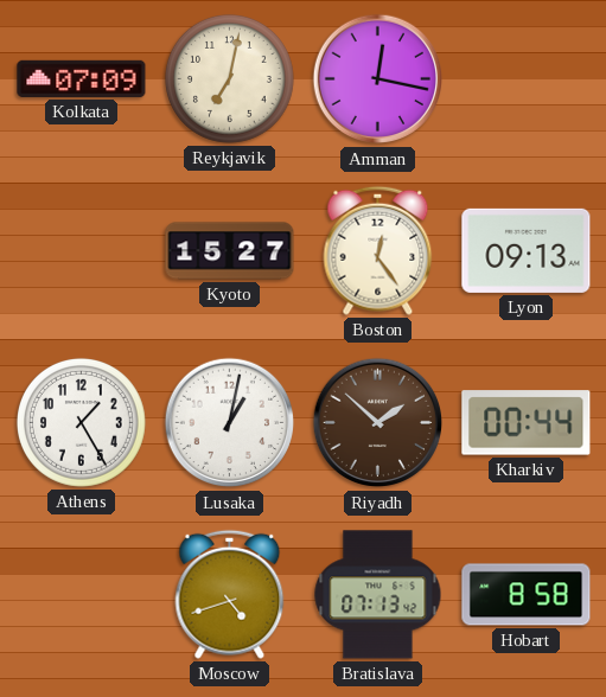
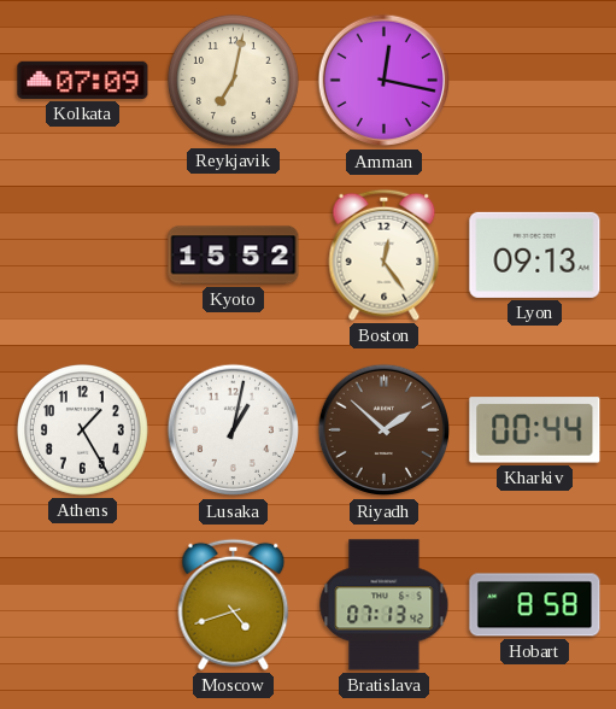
Kyoto: 15:27 -> 15:52
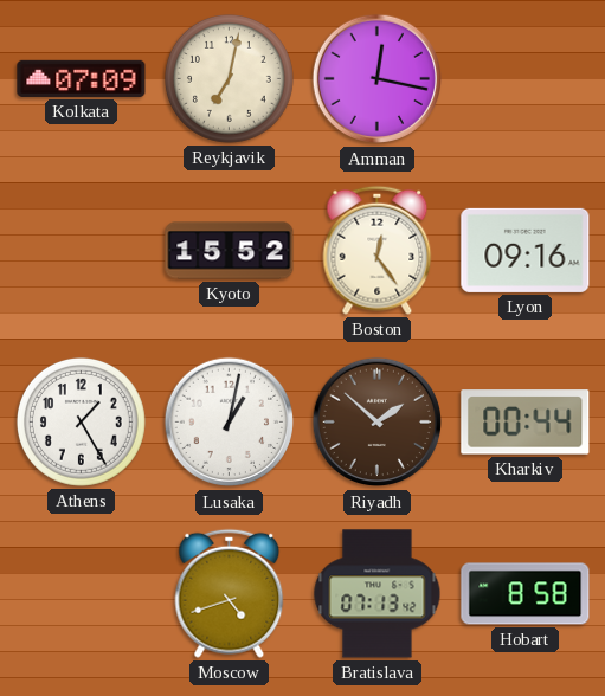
Lyon: 09:13 -> 09:16
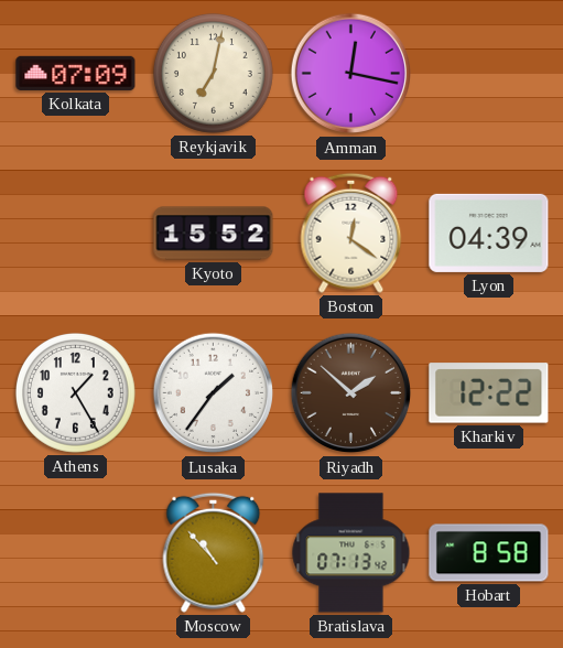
Boston: 12:24 -> 12:21
Lyon: 09:16 -> 04:39
Lusaka: 1:02 -> 1:36
Kharkiv: 00:44 -> 12:22
Moscow: 4:42 -> 10:53
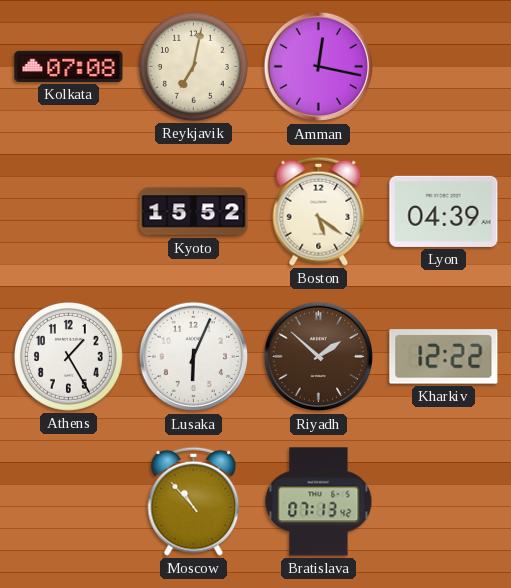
Kolkata: 07:09 -> 07:08
Boston: 12:21 -> 5:21
Lusaka: 1:36 -> 6:04
Hobart: 8:58 -> none
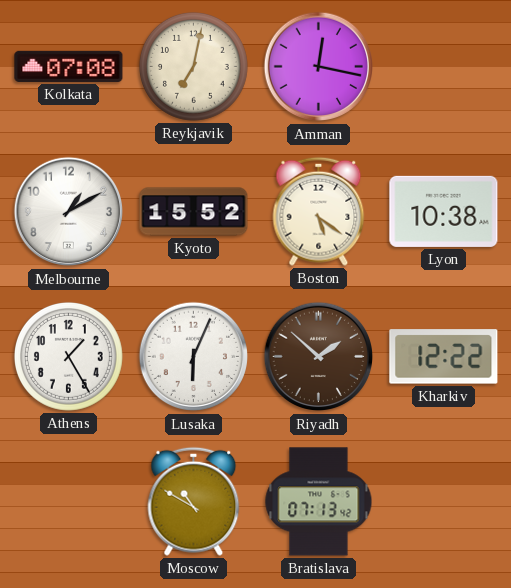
Melbourne: none -> 1:10
Lyon: 04:39 -> 10:38
Moscow: 10:53 -> 10:50
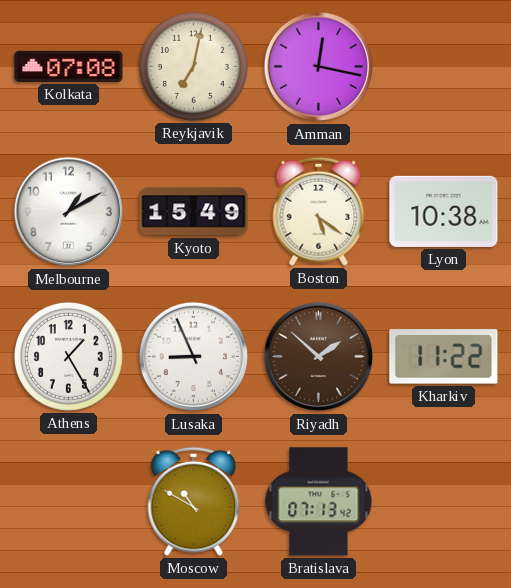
Kyoto: 15:52 -> 15:49
Lusaka: 6:04 -> 8:56
Kharkiv: 12:22 -> 11:22
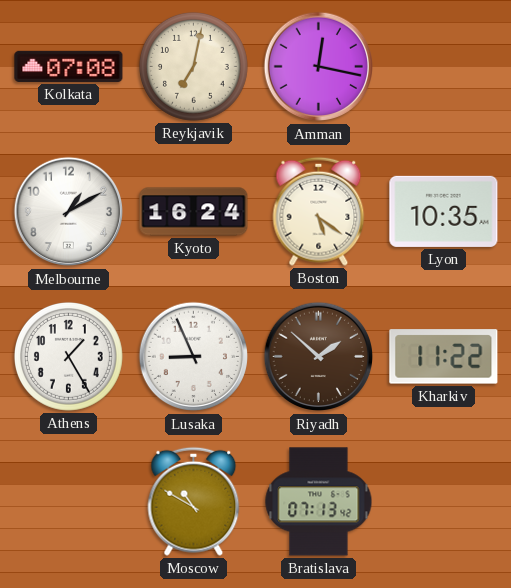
Kyoto: 15:49 -> 16:24
Lyon: 10:38 -> 10:35
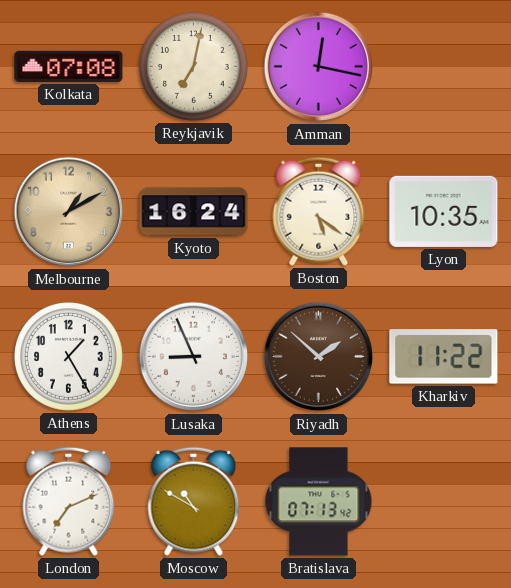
Melbourne dial: white -> champagne
London: none -> 7:11
